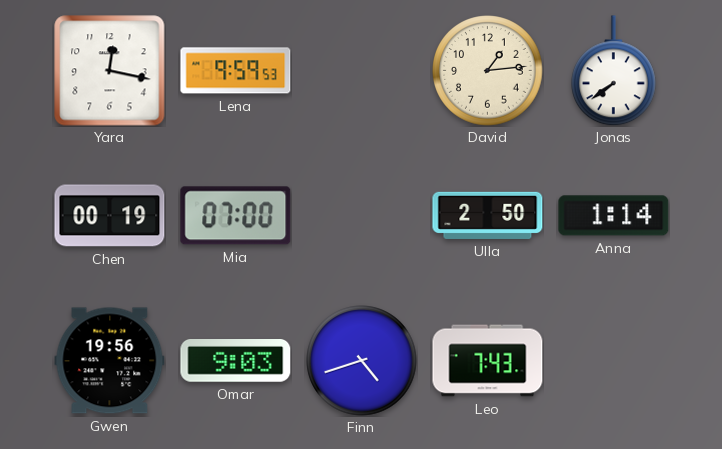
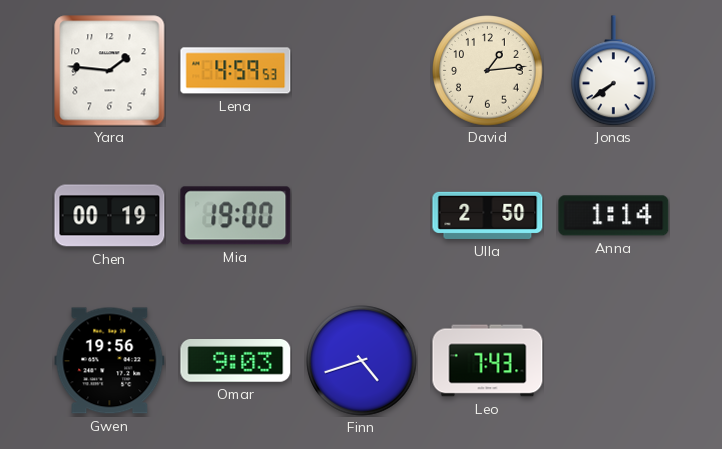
Yara: 12:17 -> 1:46
Lena: 9:59 -> 4:59
Mia: 07:00 -> 19:00
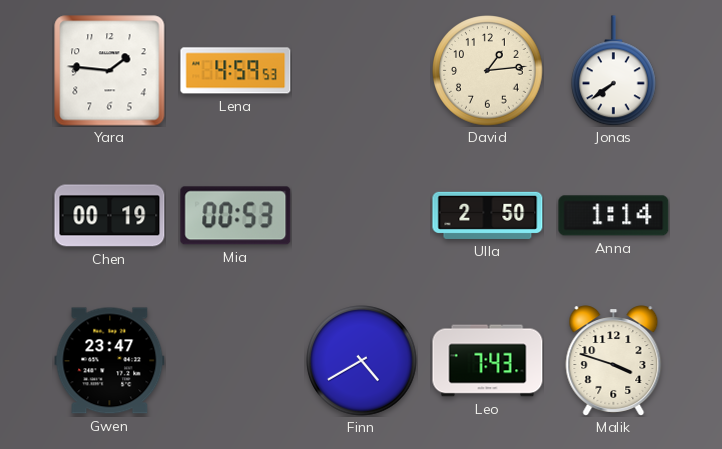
Mia: 19:00 -> 00:53
Gwen: 19:56 -> 23:47
Omar: 9:03 -> none
Finn: 4:42 -> 4:40
Malik: none -> 3:48
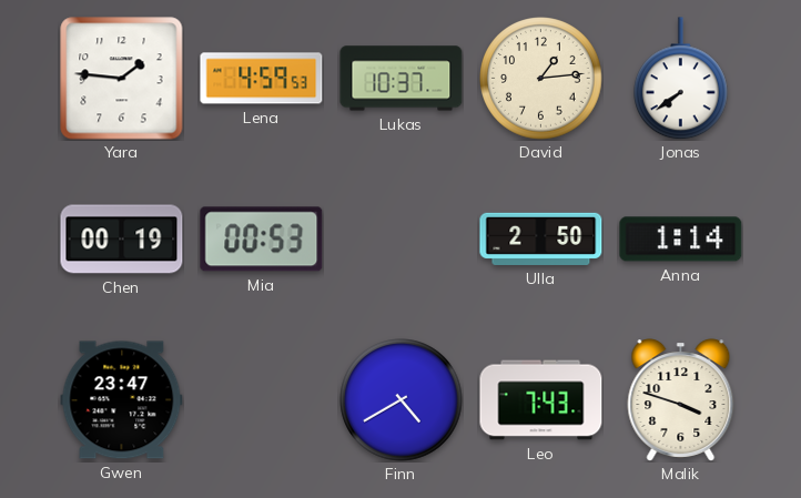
Lukas: none -> 10:37
